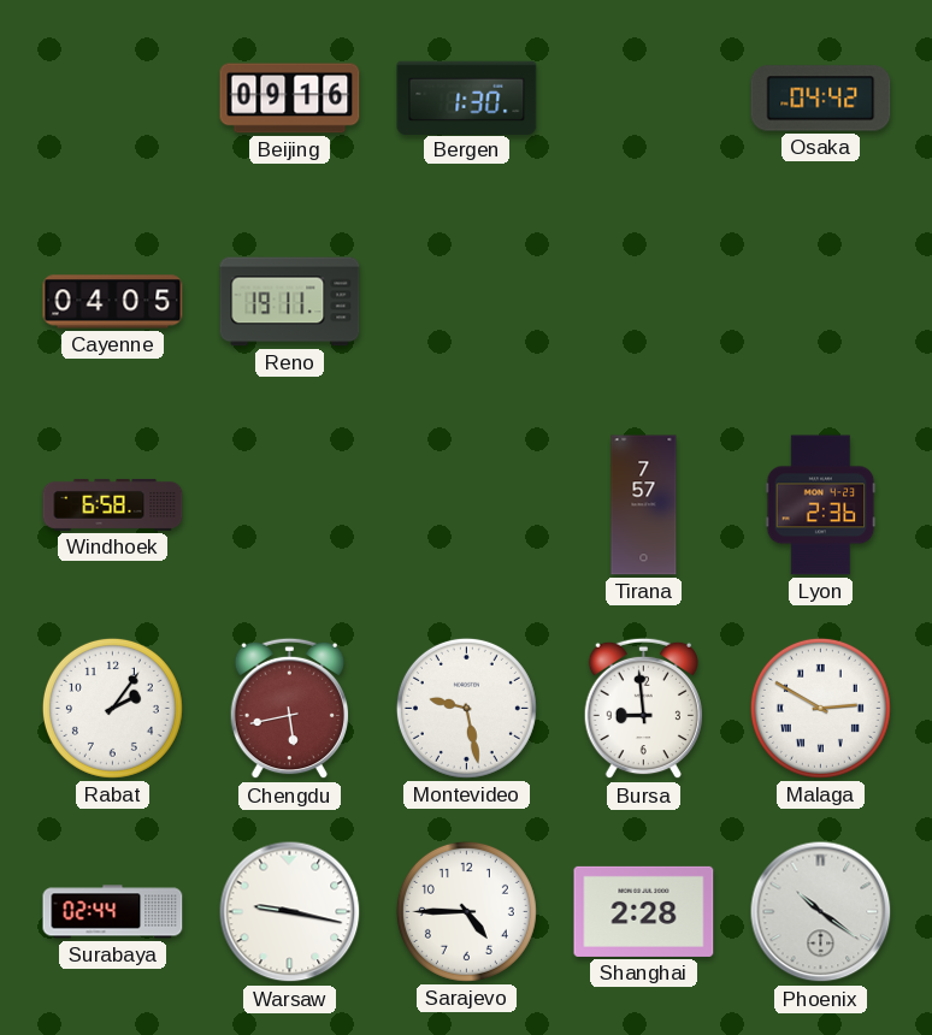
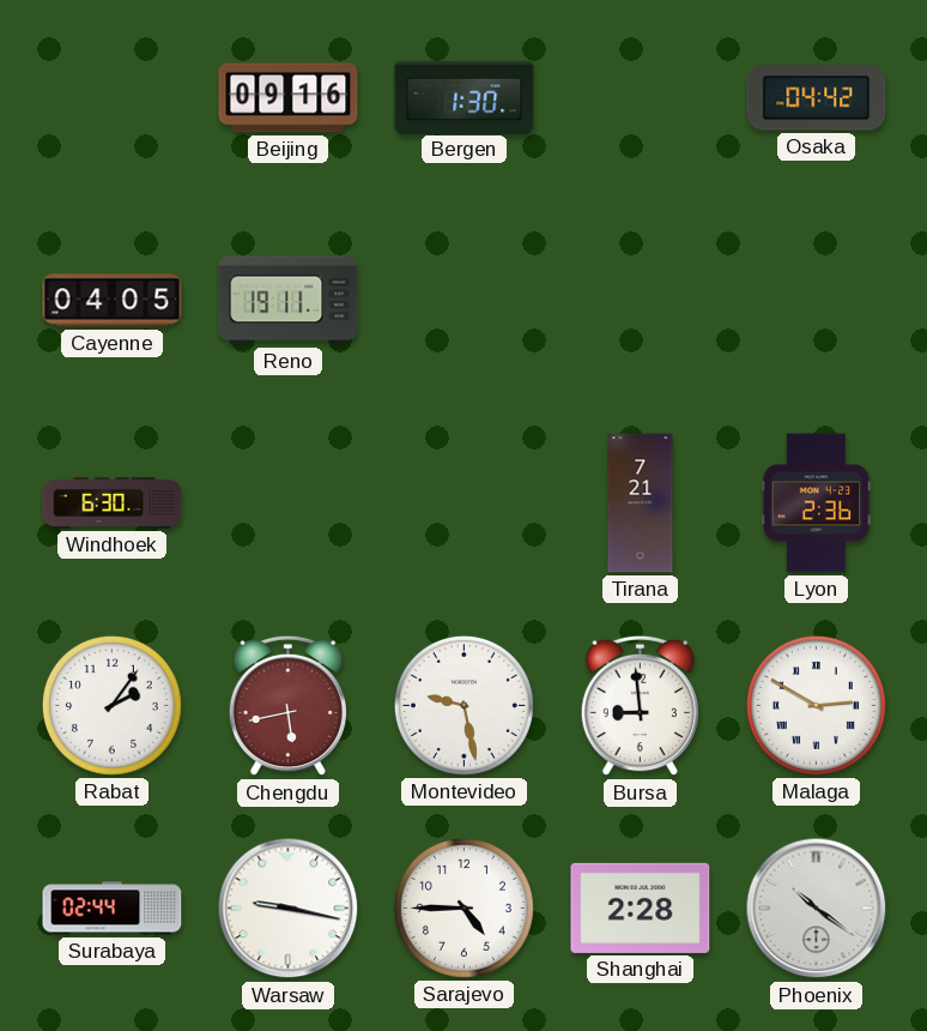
Windhoek: 6:58 -> 6:30
Tirana: 7:57 -> 7:21
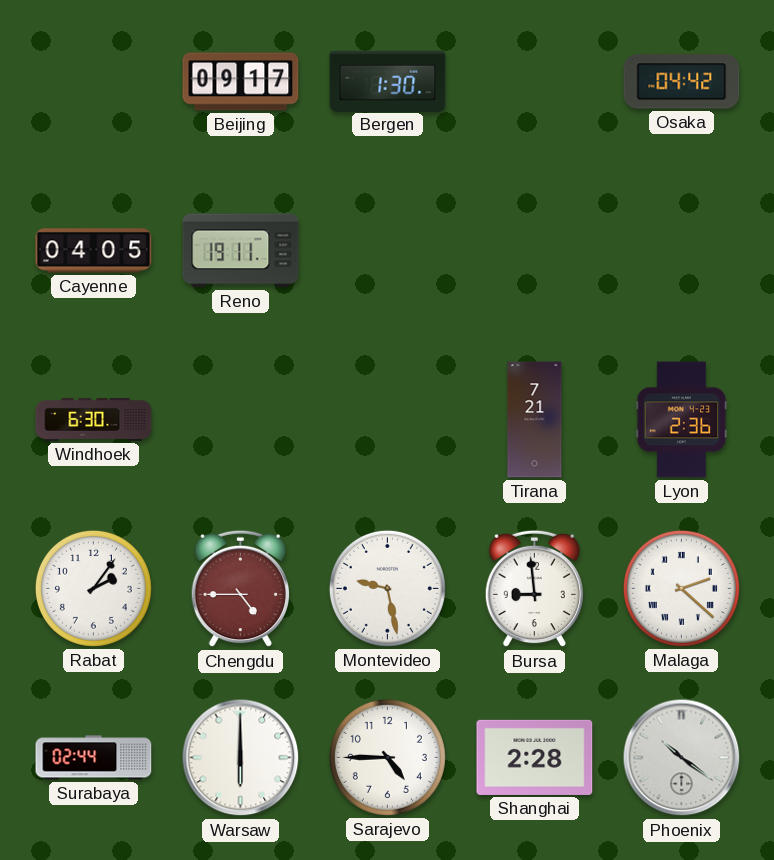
Beijing: 09:16 -> 09:17
Chengdu: 5:43 -> 4:45
Malaga: 2:50 -> 2:22
Warsaw: 9:17 -> 6:00
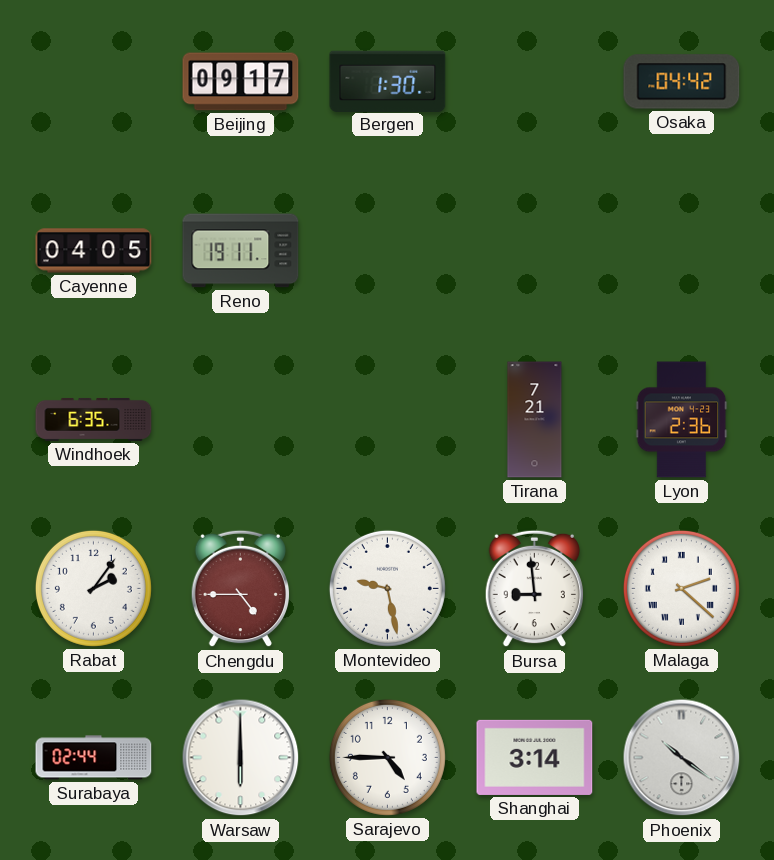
Windhoek: 6:30 -> 6:35
Shanghai: 2:28 -> 3:14
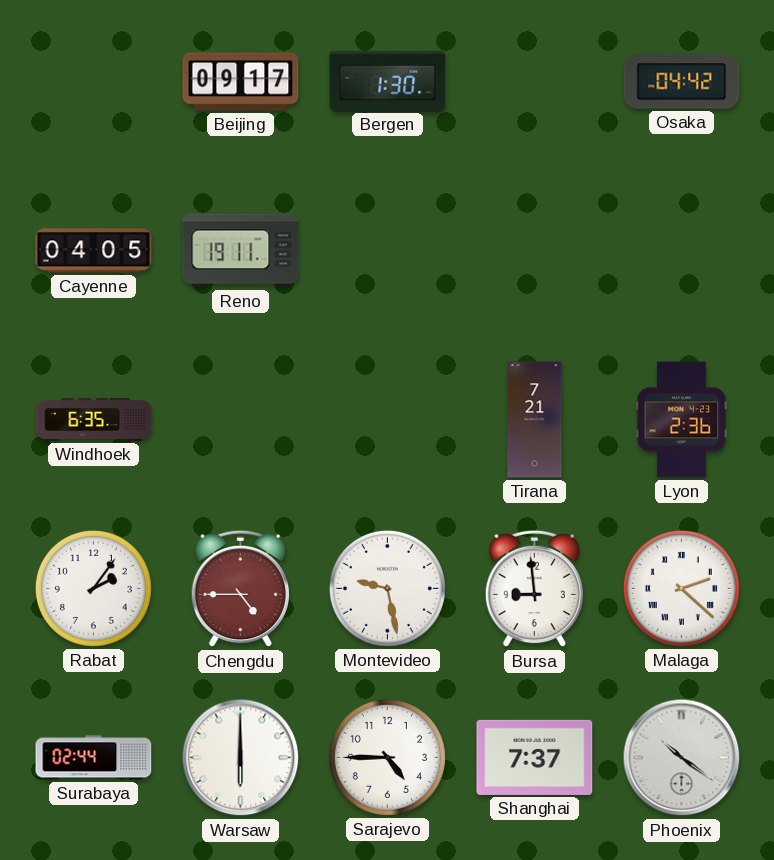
Shanghai: 3:14 -> 7:37
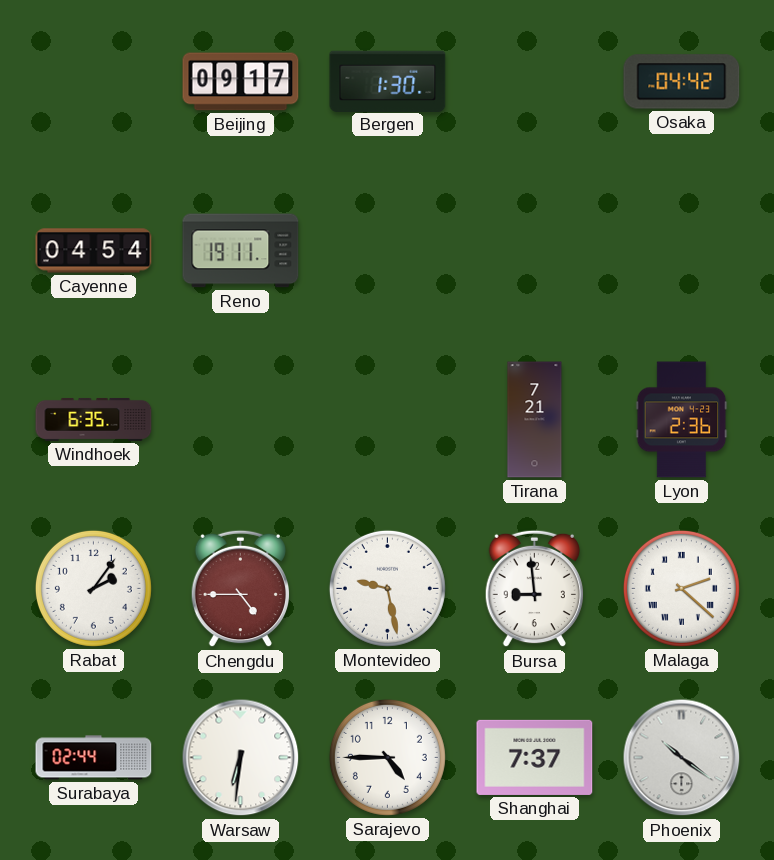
Cayenne: 04:05 -> 04:54
Warsaw: 6:00 -> 6:31
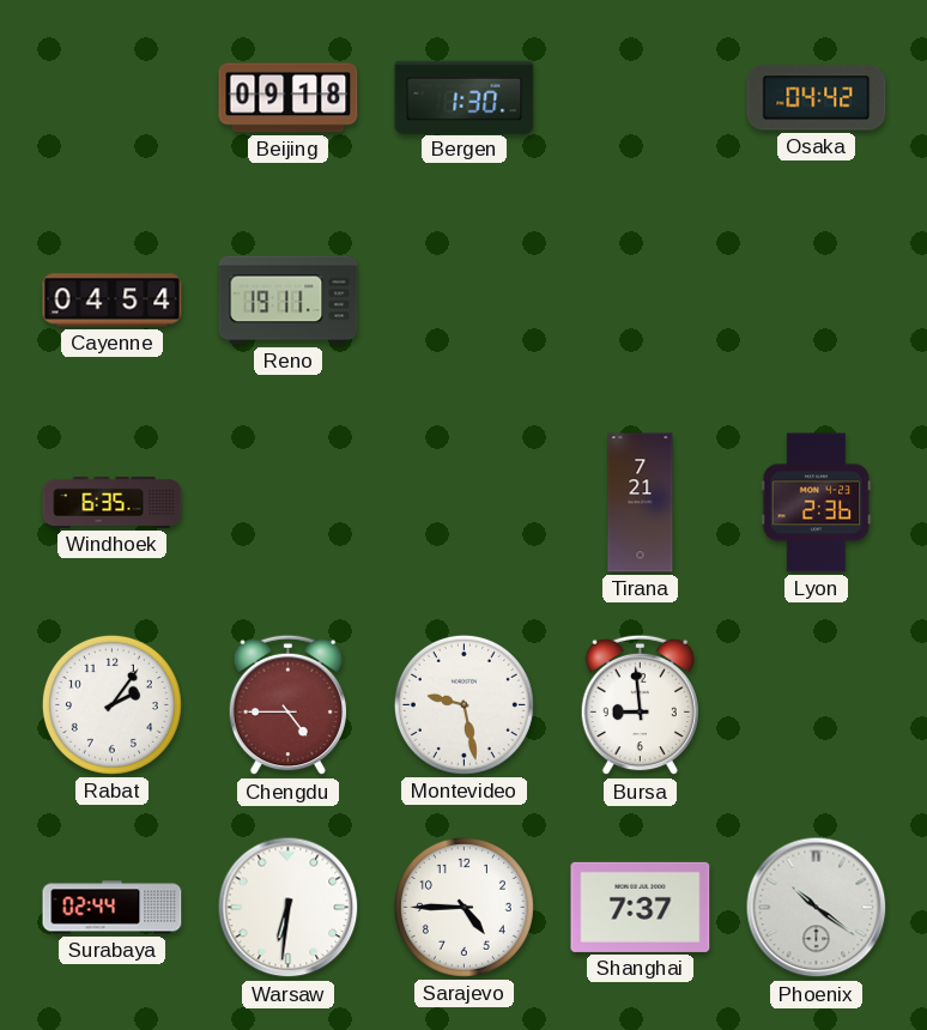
Beijing: 09:17 -> 09:18
Malaga: 2:22 -> none
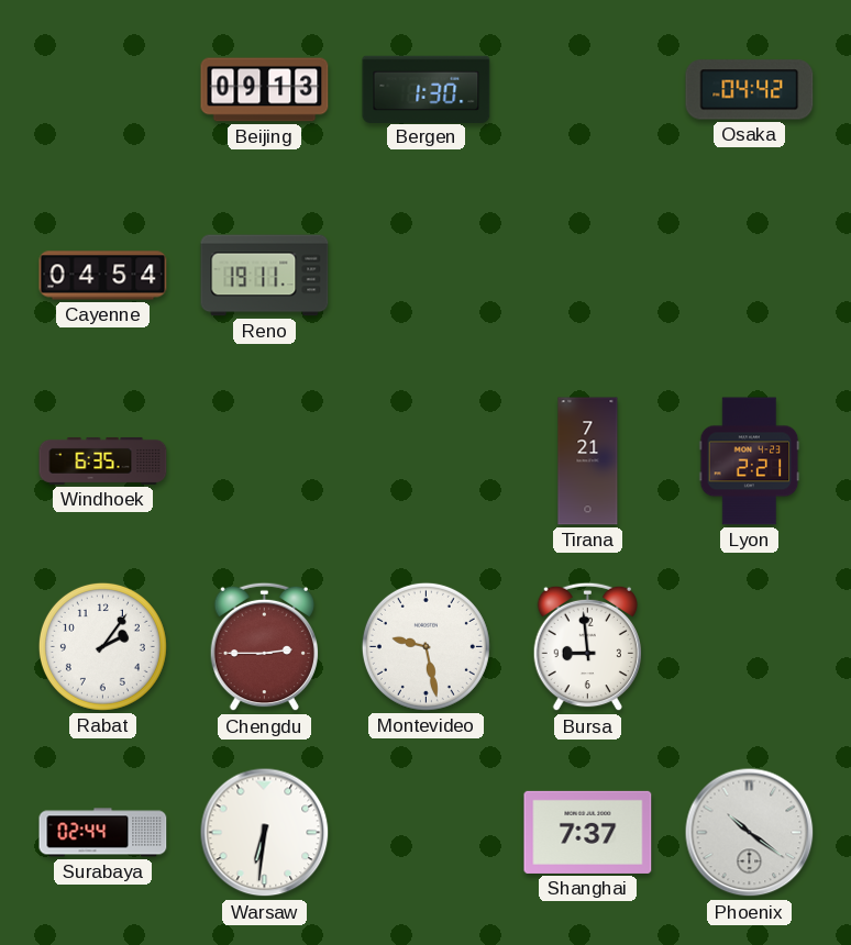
Beijing: 09:18 -> 09:13
Lyon: 2:36 -> 2:21
Chengdu: 4:45 -> 2:45
Sarajevo: 4:45 -> none
